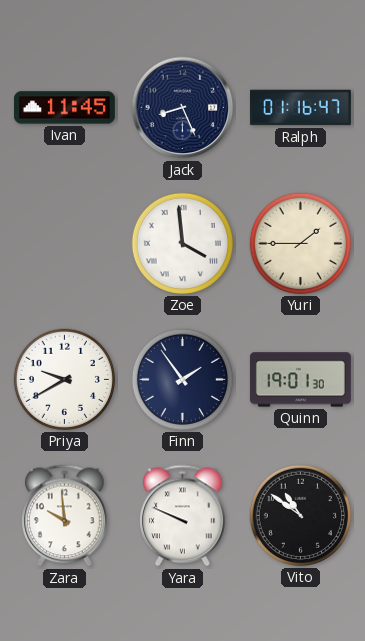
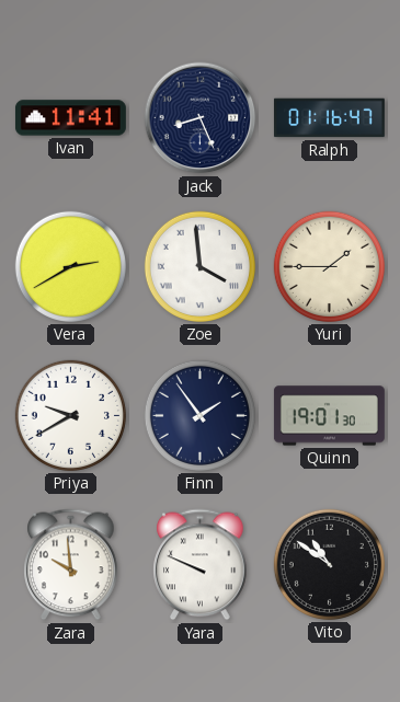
Ivan: 11:45 -> 11:41
Vera: none -> 2:40
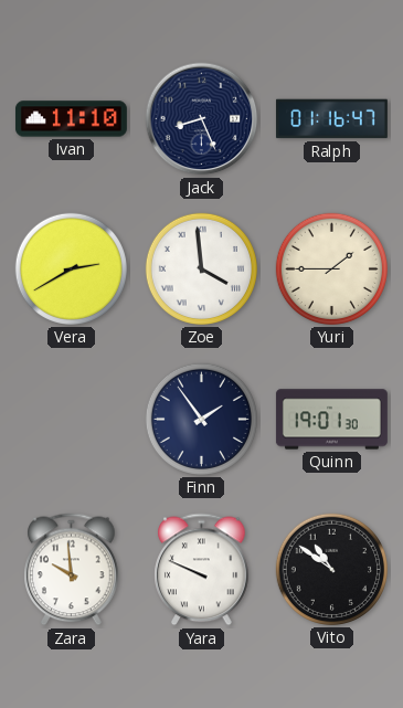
Ivan: 11:41 -> 11:10
Priya: 9:40 -> none
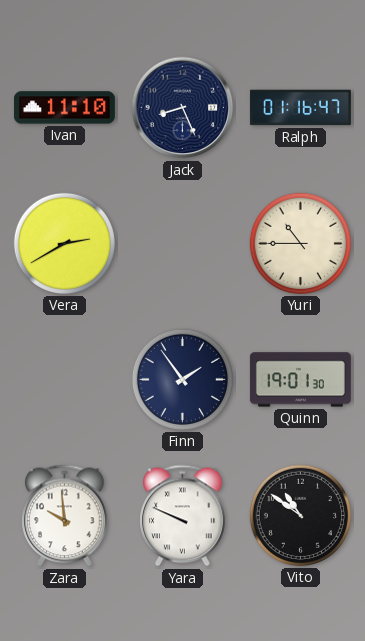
Zoe: 3:59 -> none
Yuri: 1:45 -> 10:45
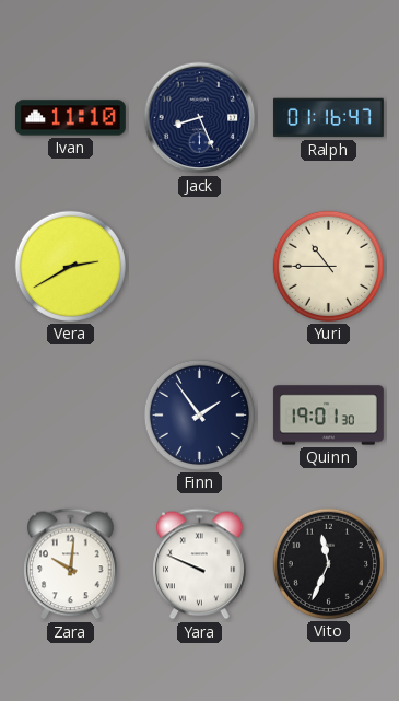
Zara: 9:59 -> 10:01
Vito: 10:51 -> 11:34
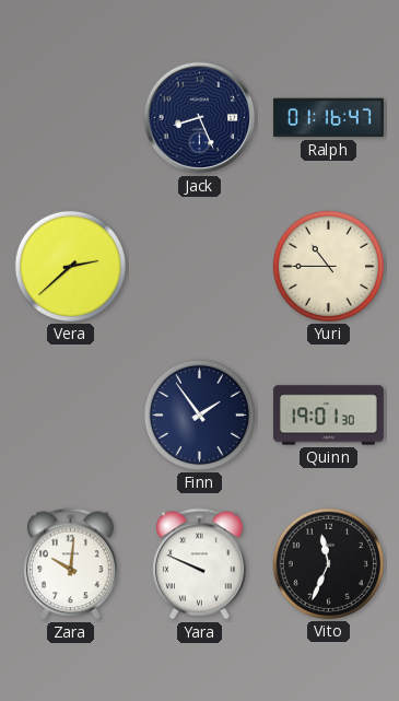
Ivan: 11:10 -> none
Vera: 2:40 -> 2:38
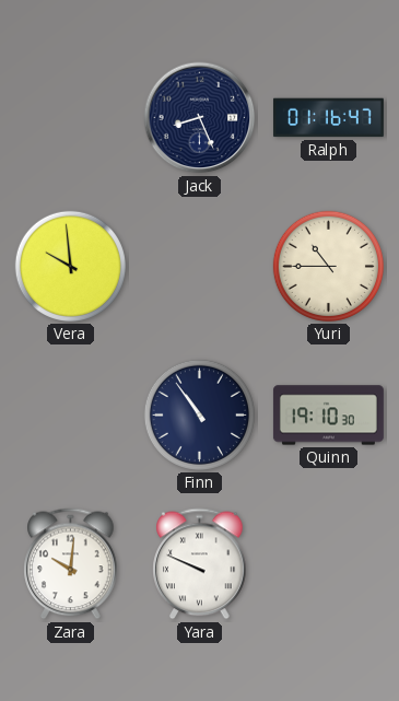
Vera: 2:38 -> 9:59
Finn: 1:54 -> 10:54
Quinn: 19:01 -> 19:10
Vito: 11:34 -> none
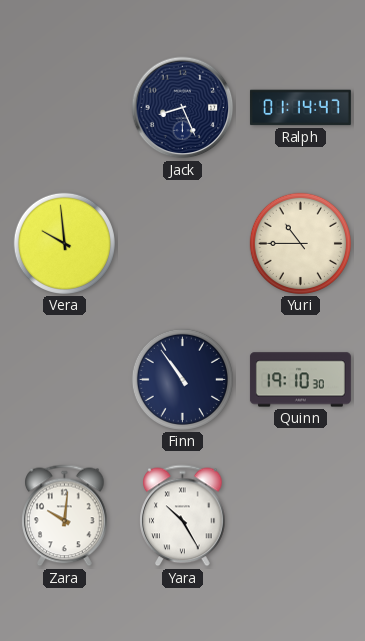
Ralph: 01:16 -> 01:14
Yara: 9:49 -> 10:25
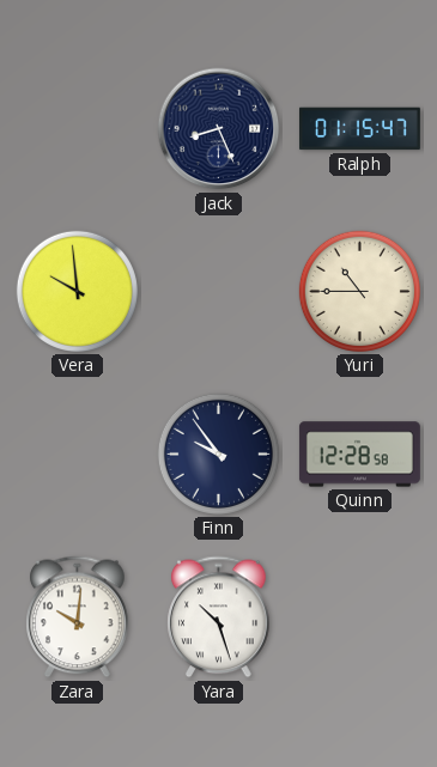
Ralph: 01:14 -> 01:15
Finn: 10:54 -> 9:54
Quinn: 19:10 -> 12:28
Yara: 10:25 -> 10:27
